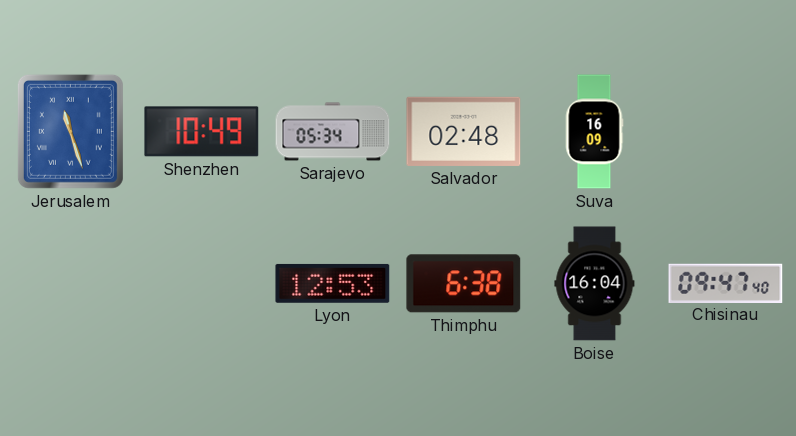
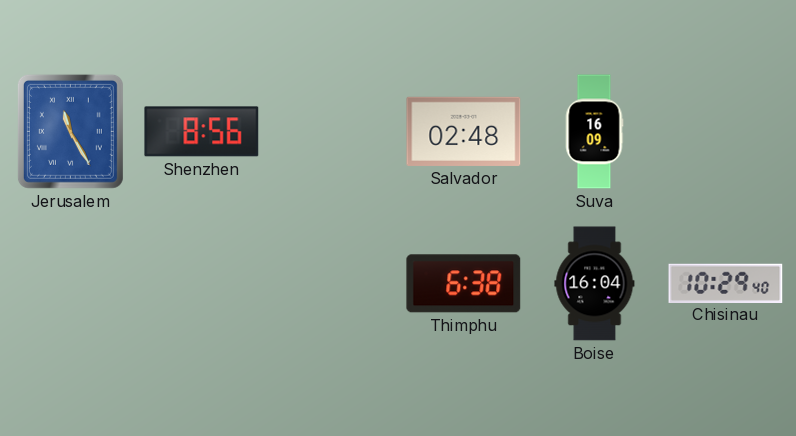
Jerusalem: 11:27 -> 11:25
Shenzhen: 10:49 -> 8:56
Sarajevo: 05:34 -> none
Lyon: 12:53 -> none
Chisinau: 09:47 -> 10:29
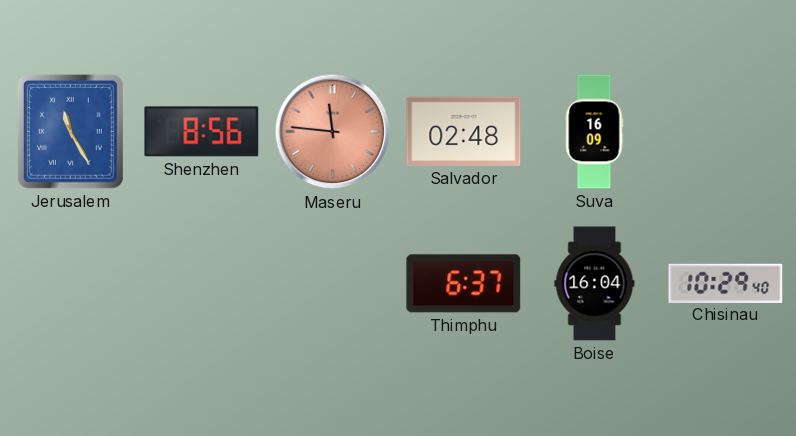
Maseru: none -> 11:46
Thimphu: 6:38 -> 6:37
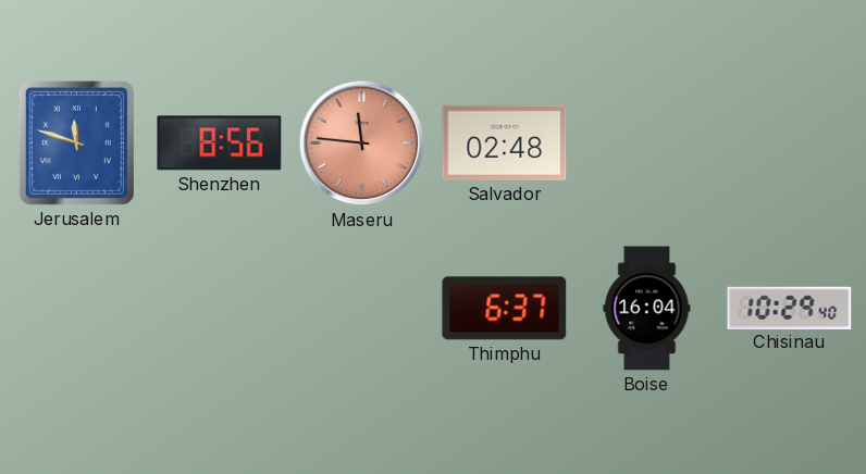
Jerusalem: 11:25 -> 11:48
Suva: 16:09 -> none
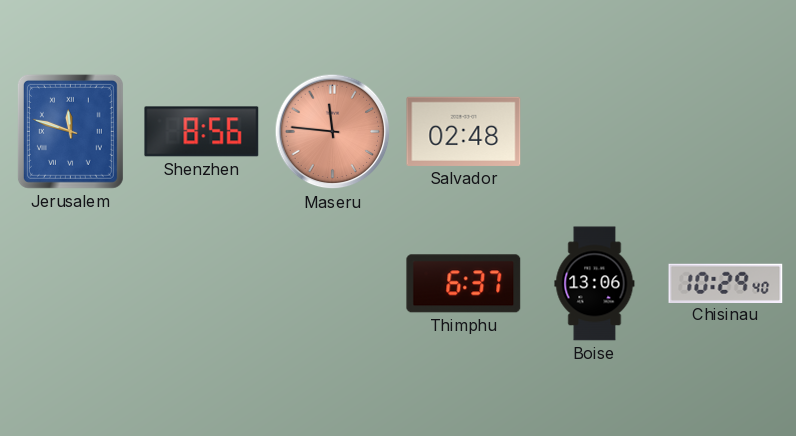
Boise: 16:04 -> 13:06
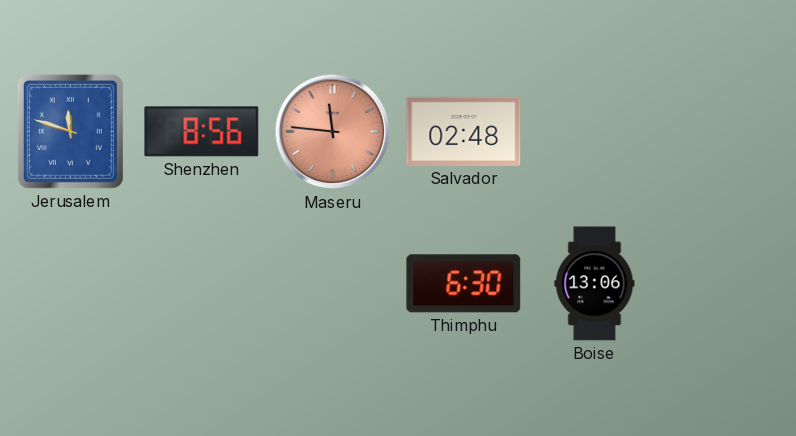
Thimphu: 6:37 -> 6:30
Chisinau: 10:29 -> none
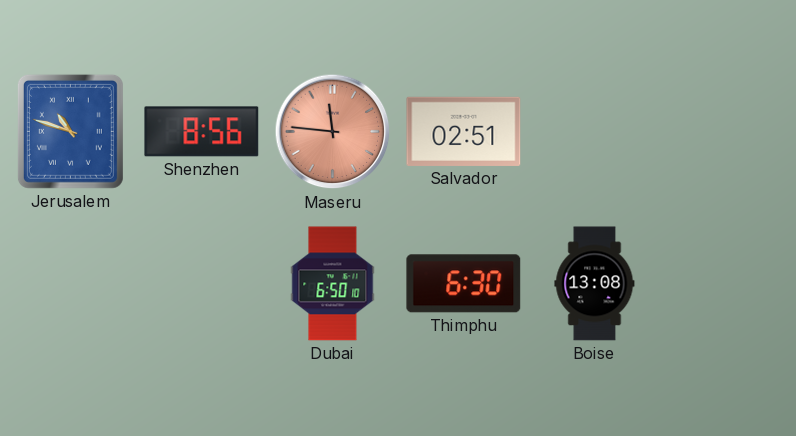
Jerusalem: 11:48 -> 10:48
Salvador: 02:48 -> 02:51
Dubai: none -> 6:50
Boise: 13:06 -> 13:08
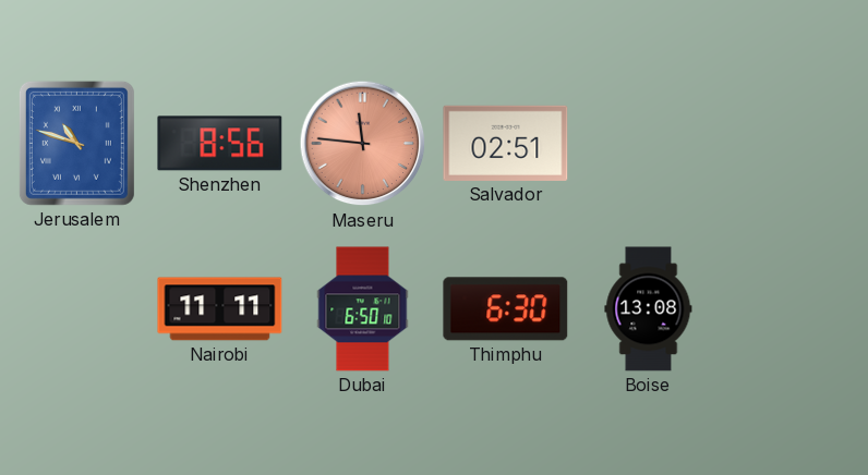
Nairobi: none -> 11:11
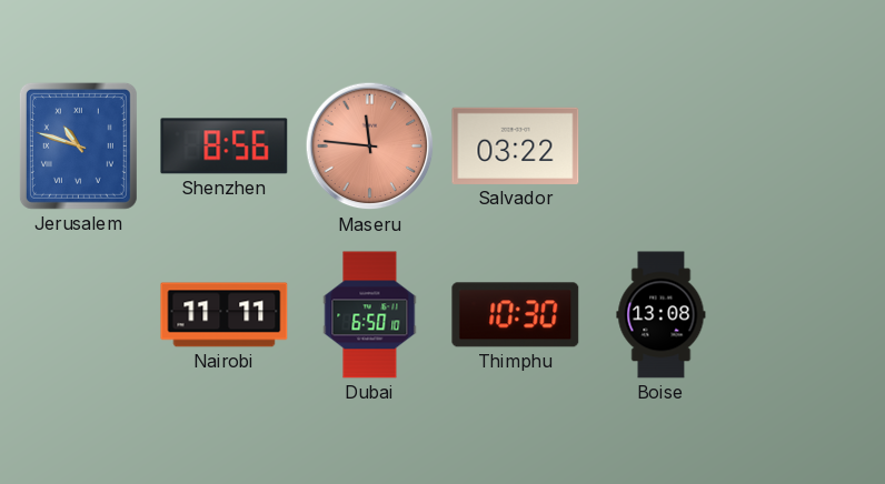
Salvador: 02:51 -> 03:22
Thimphu: 6:30 -> 10:30
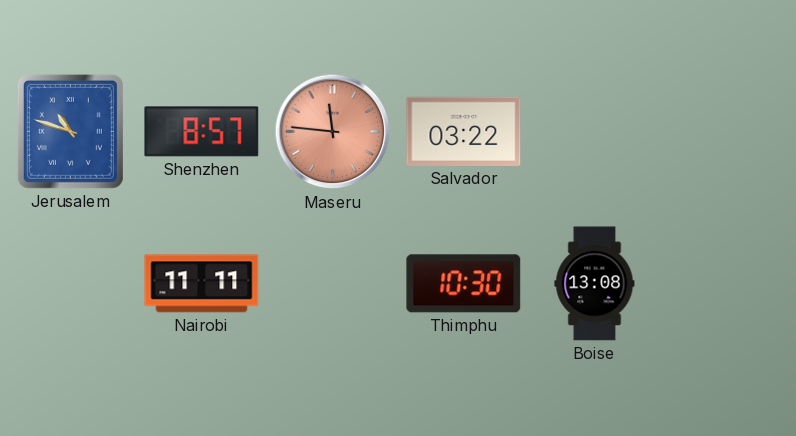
Shenzhen: 8:56 -> 8:57
Dubai: 6:50 -> none
